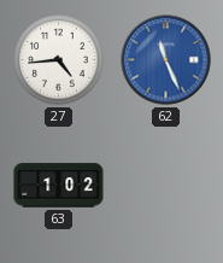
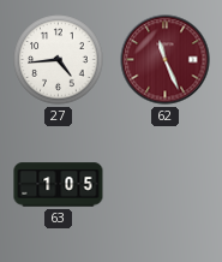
62 dial: blue -> burgundy
63: 1:02 -> 1:05
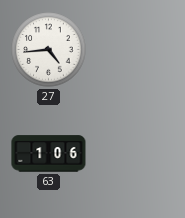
62: 11:26 -> none
63: 1:05 -> 1:06
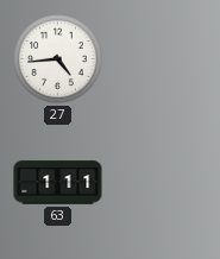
63: 1:06 -> 1:11
